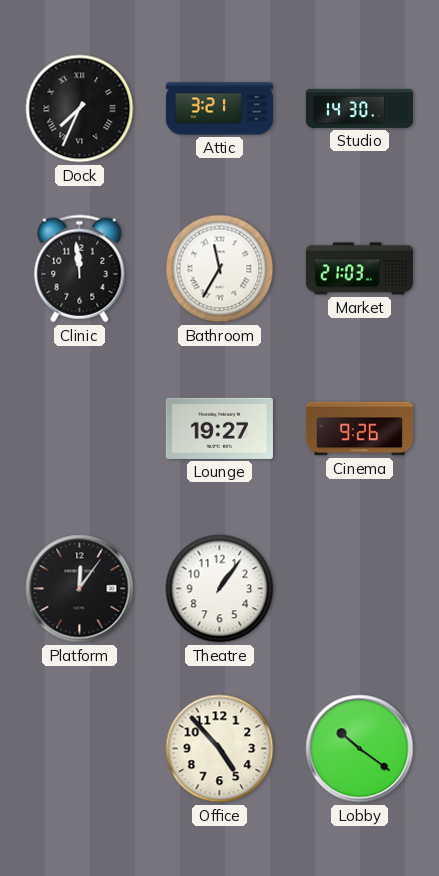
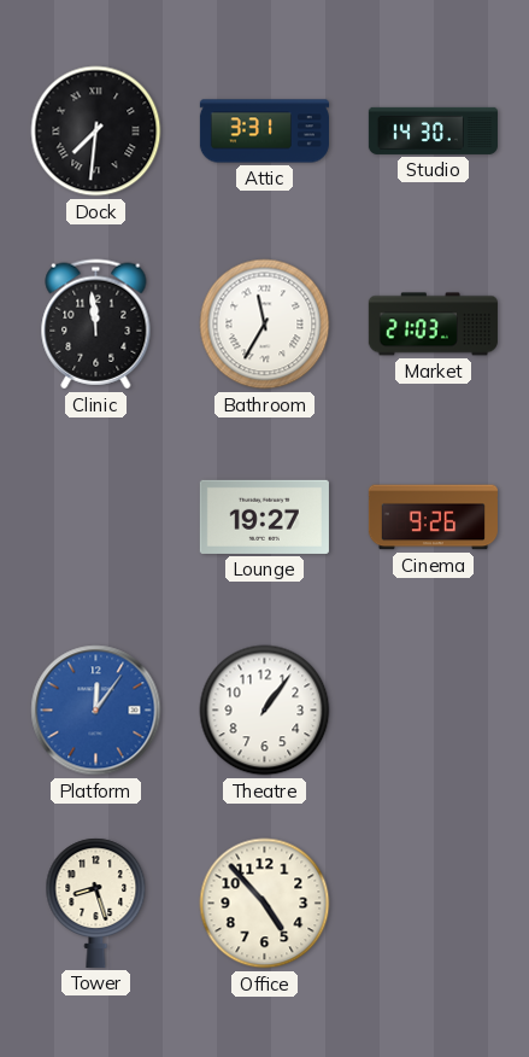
Dock: 7:34 -> 7:31
Attic: 3:21 -> 3:31
Platform dial: black -> blue
Tower: none -> 8:27
Lobby: 10:21 -> none
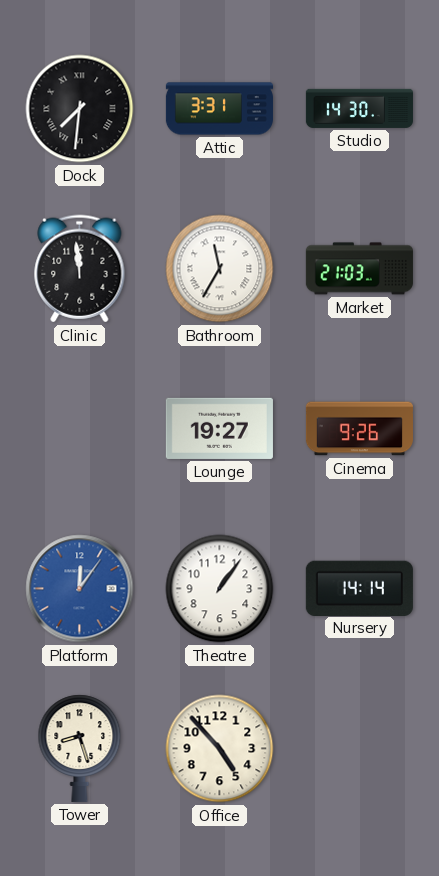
Nursery: none -> 14:14
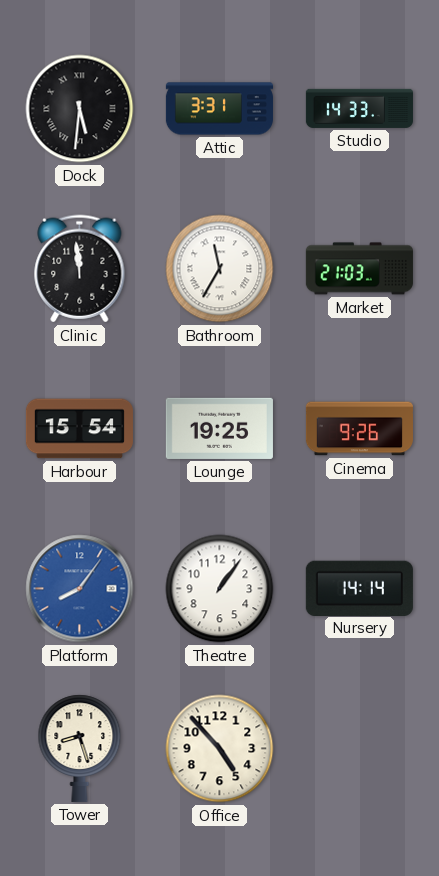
Dock: 7:31 -> 5:31
Studio: 14:30 -> 14:33
Harbour: none -> 15:54
Lounge: 19:27 -> 19:25
Platform: 12:06 -> 8:06
